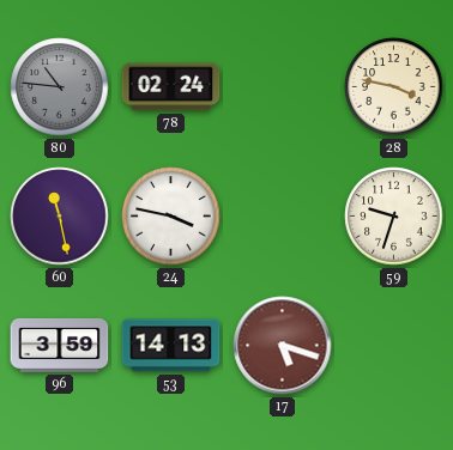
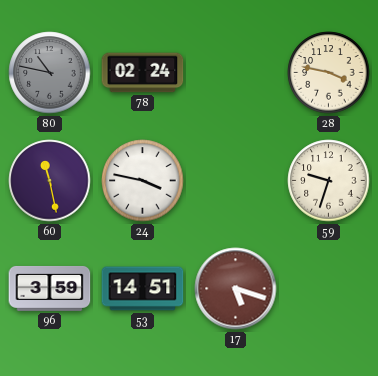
80: 10:46 -> 10:47
53: 14:13 -> 14:51
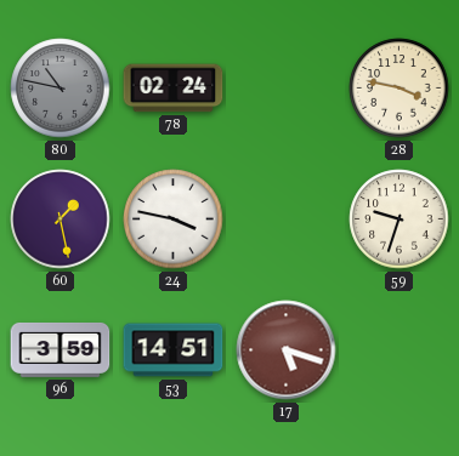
60: 11:28 -> 1:28
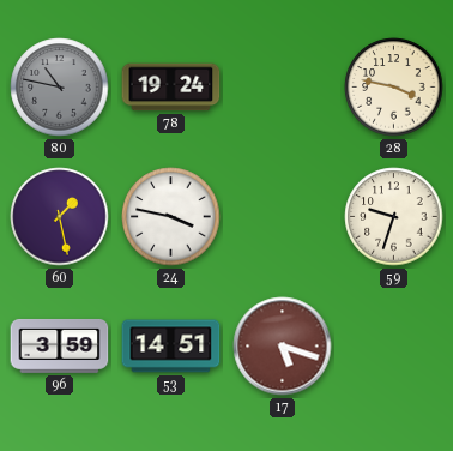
78: 02:24 -> 19:24
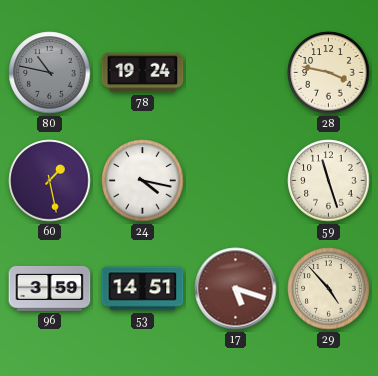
24: 3:47 -> 4:17
59: 9:33 -> 11:27
29: none -> 4:53
